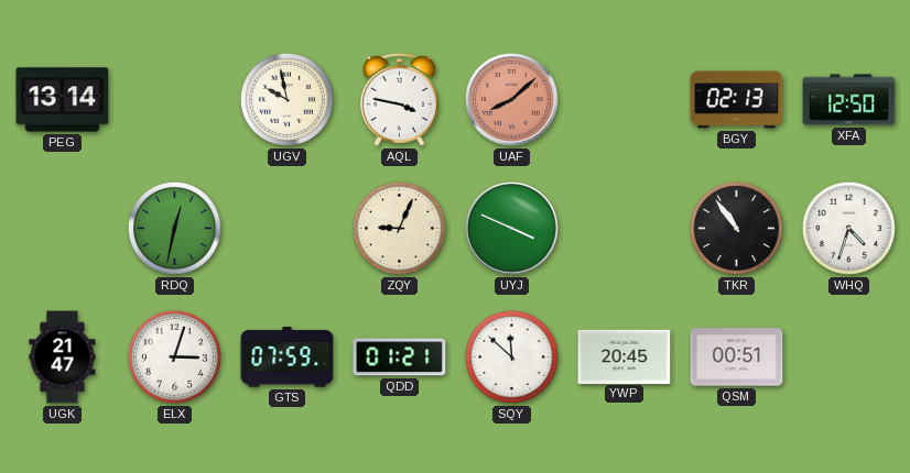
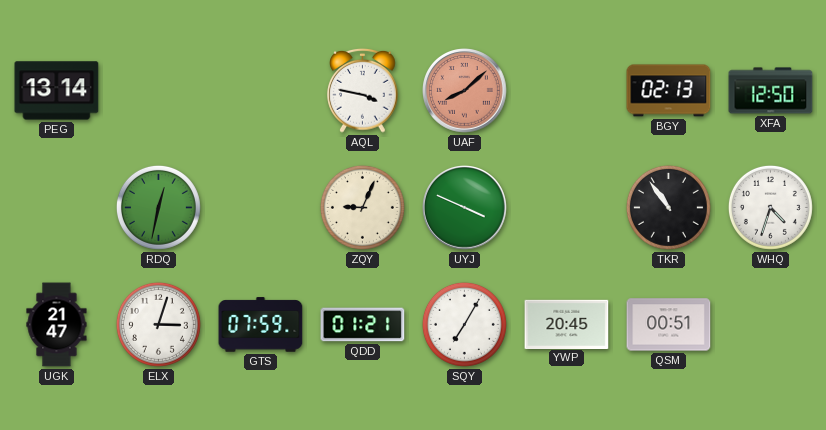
UGV: 9:58 -> none
SQY: 11:52 -> 7:05
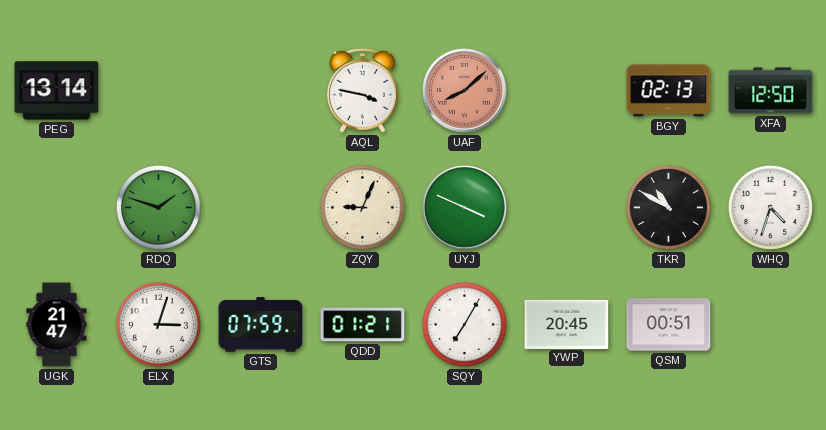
RDQ: 12:32 -> 1:48
TKR: 10:54 -> 10:50
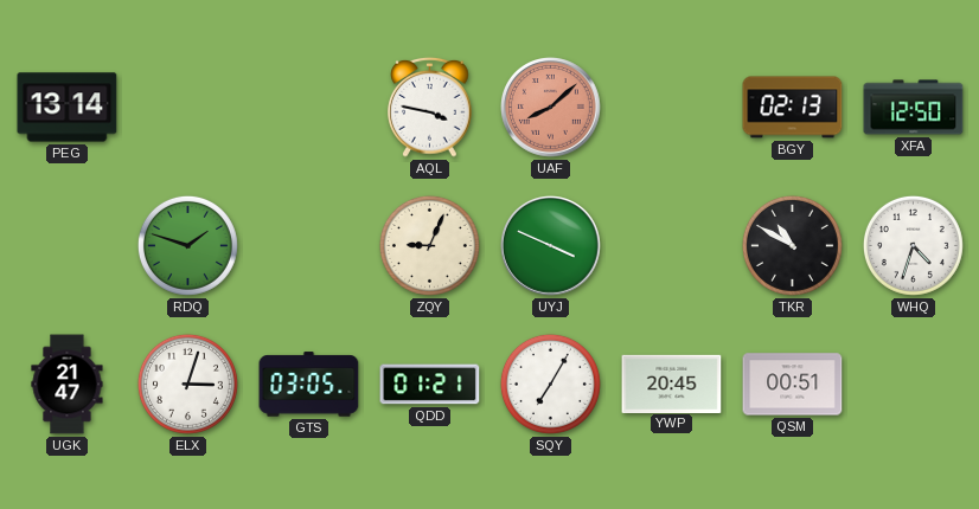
GTS: 07:59 -> 03:05
